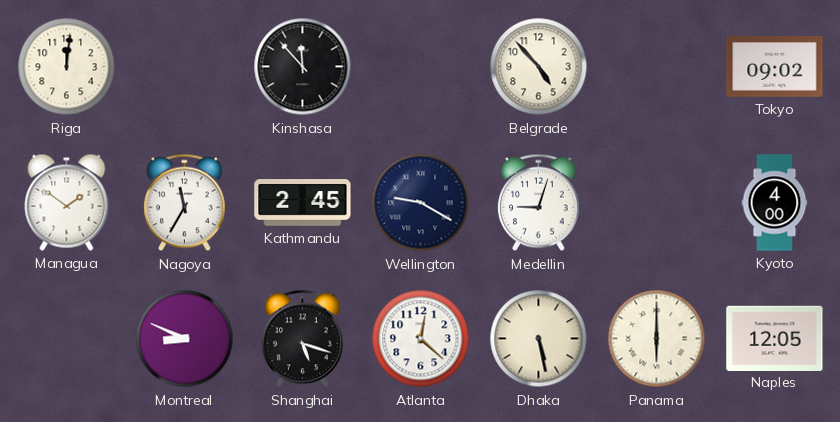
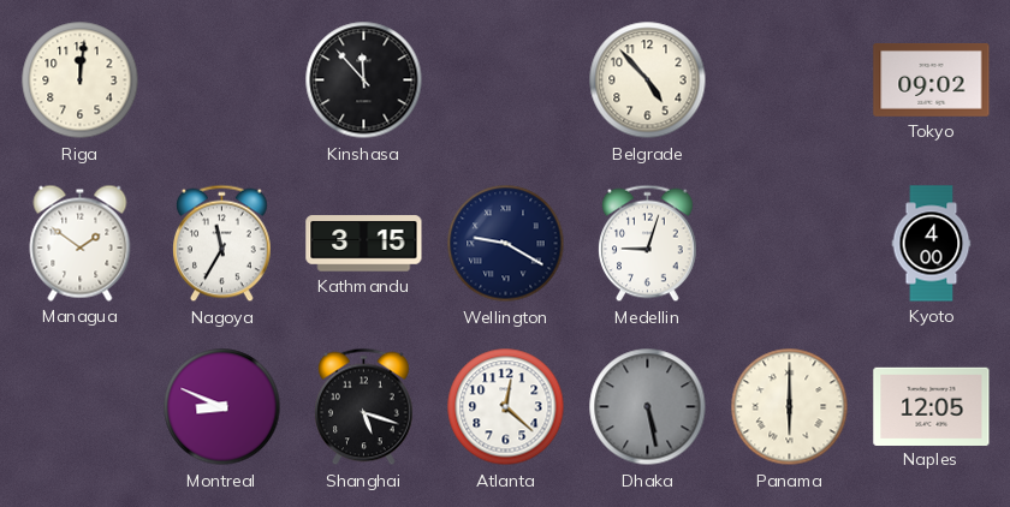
Kathmandu: 2:45 -> 3:15
Dhaka dial: cream -> grey
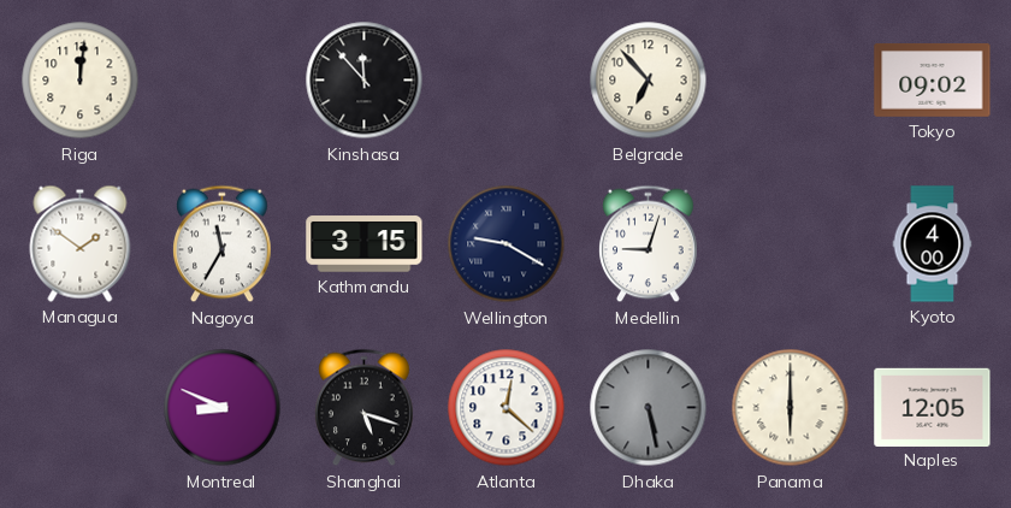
Belgrade: 4:53 -> 6:53
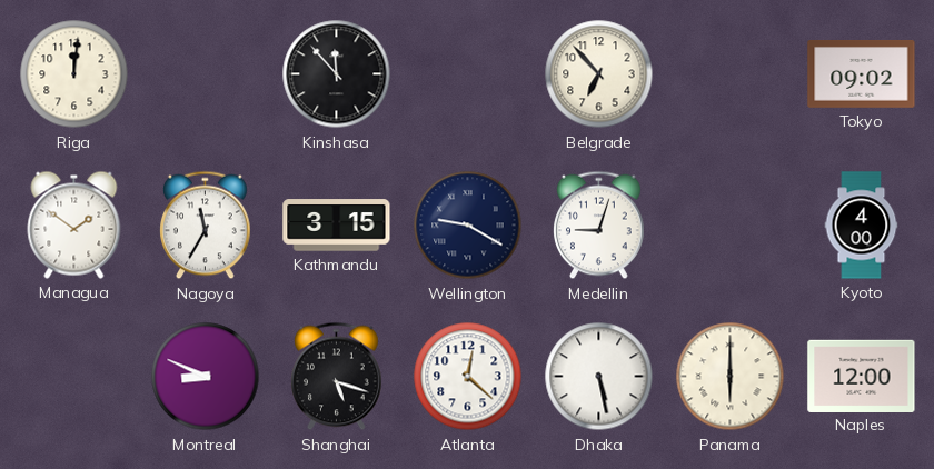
Dhaka dial: grey -> white
Naples: 12:05 -> 12:00
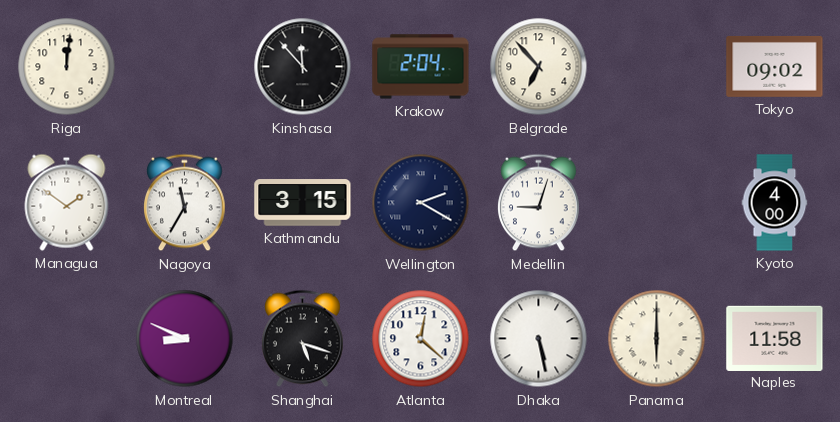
Krakow: none -> 2:04
Wellington: 9:20 -> 2:20
Naples: 12:00 -> 11:58
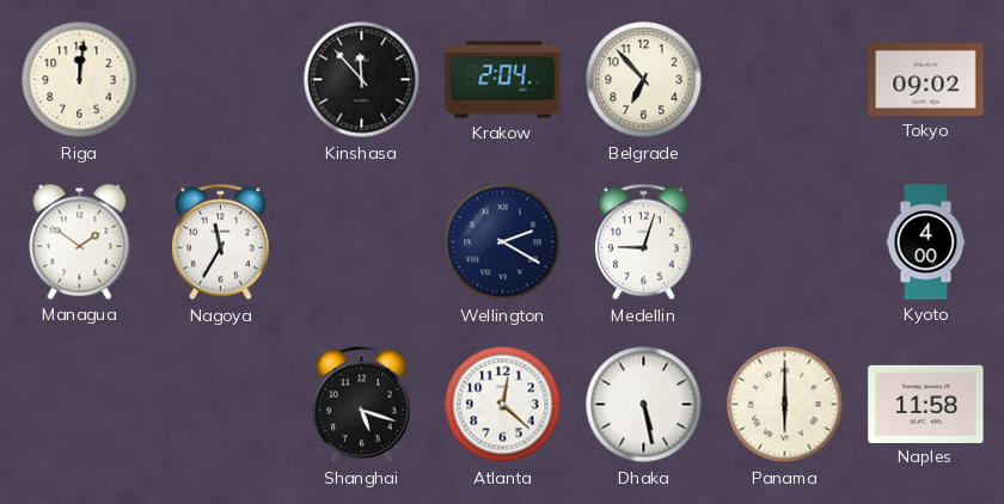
Kathmandu: 3:15 -> none
Montreal: 8:49 -> none
